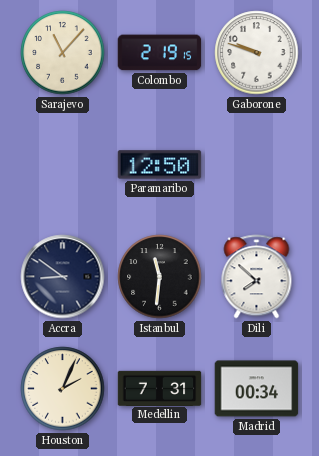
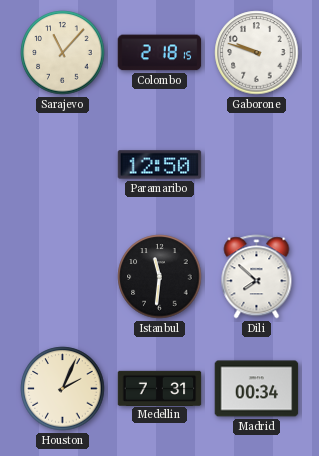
Colombo: 2:19 -> 2:18
Accra: 8:51 -> none
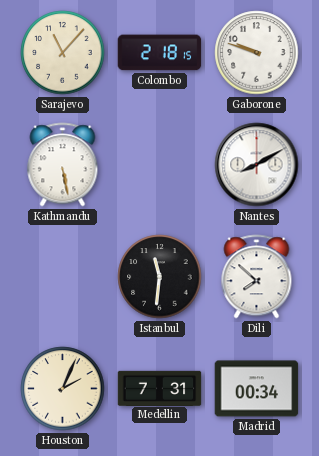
Kathmandu: none -> 5:28
Paramaribo: 12:50 -> none
Nantes: none -> 8:10
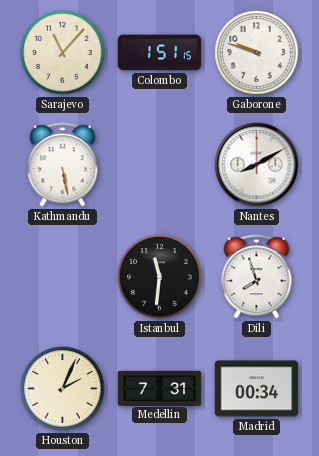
Colombo: 2:18 -> 1:51
Dili: 7:52 -> 7:57
